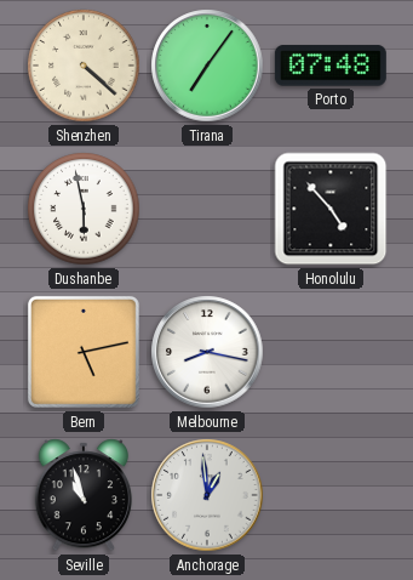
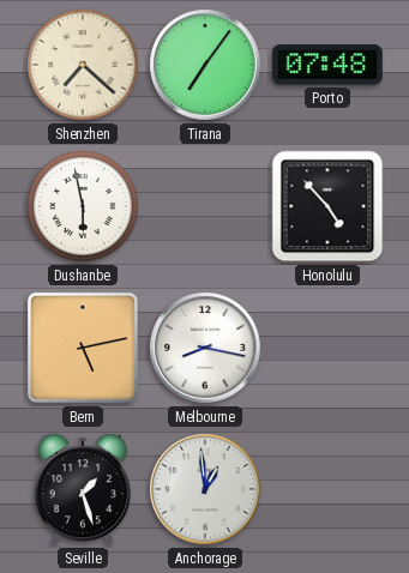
Shenzhen: 4:22 -> 7:22
Seville: 10:57 -> 1:27
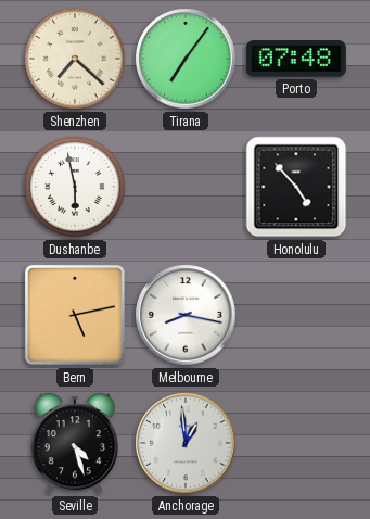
Seville: 1:27 -> 4:27
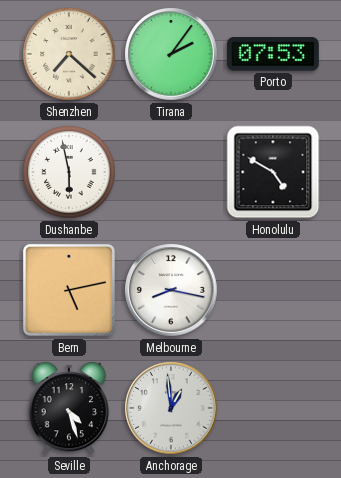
Tirana: 7:06 -> 2:06
Porto: 07:48 -> 07:53
Honolulu: 4:53 -> 4:50
